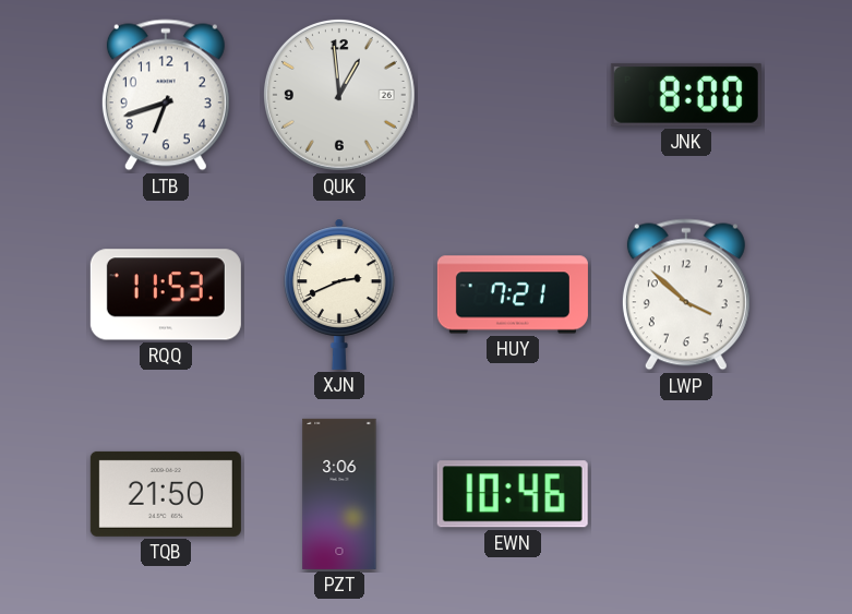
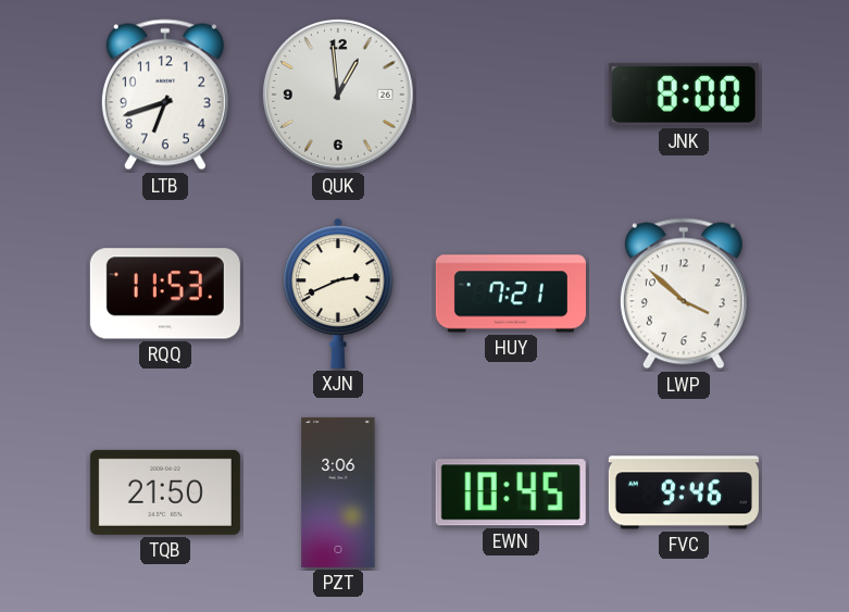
EWN: 10:46 -> 10:45
FVC: none -> 9:46
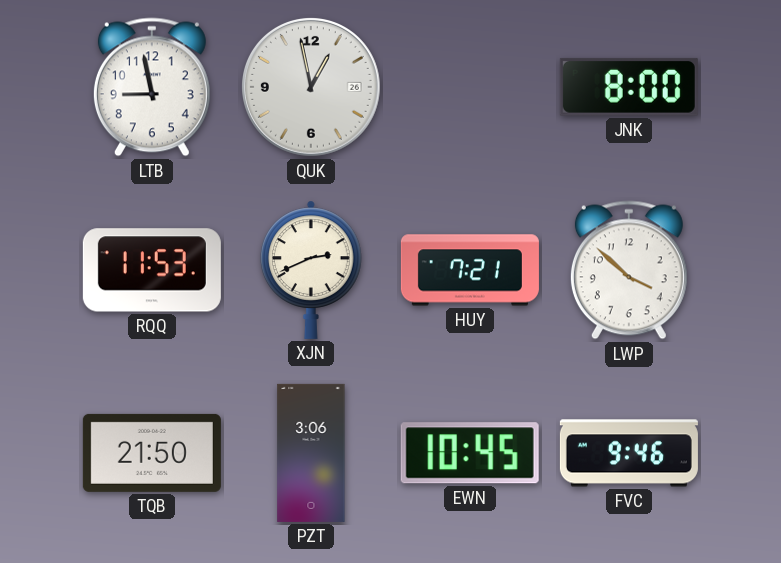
LTB: 6:42 -> 8:58
QUK: 12:59 -> 12:58
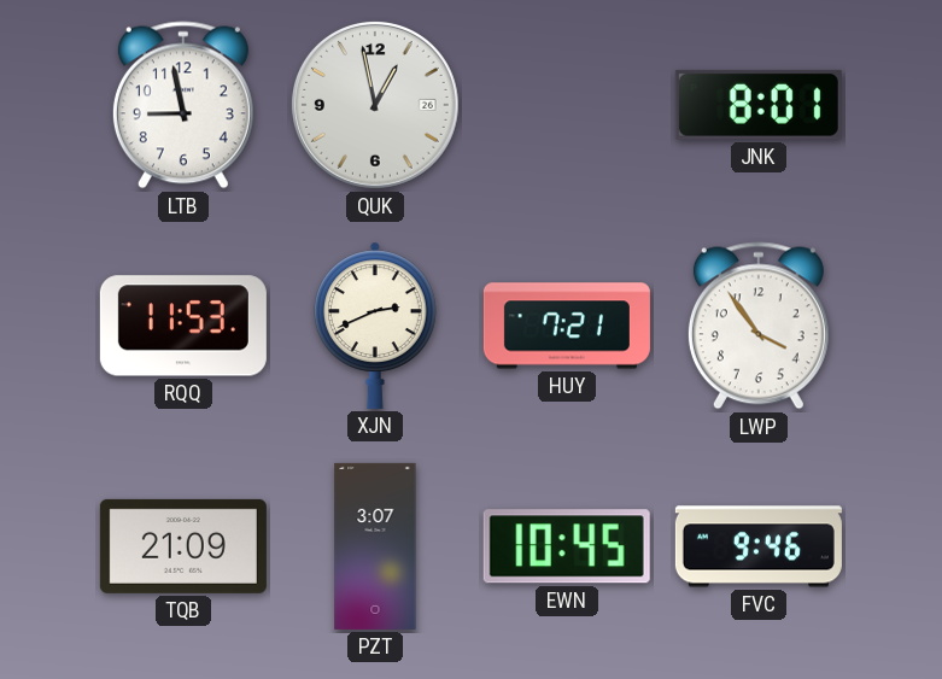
JNK: 8:00 -> 8:01
LWP: 3:52 -> 3:54
TQB: 21:50 -> 21:09
PZT: 3:06 -> 3:07
